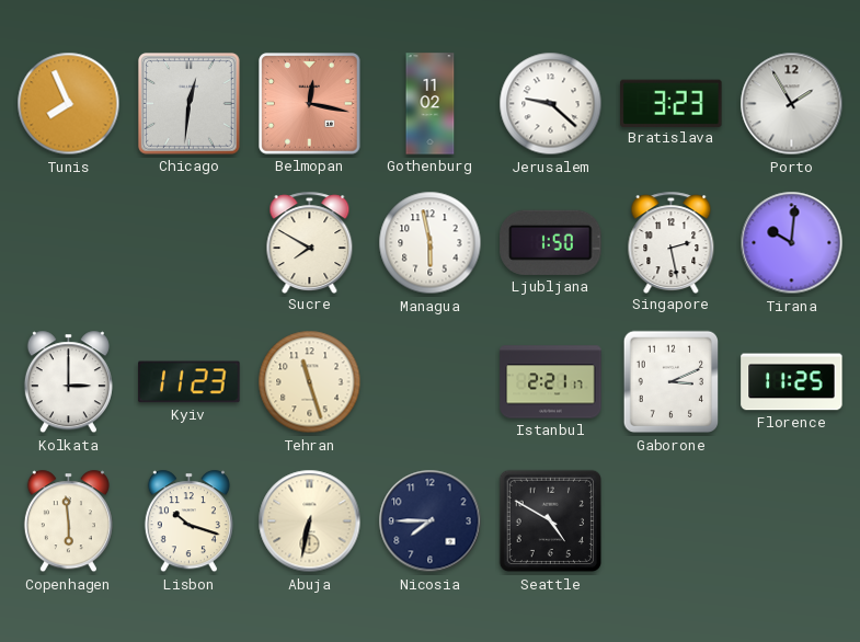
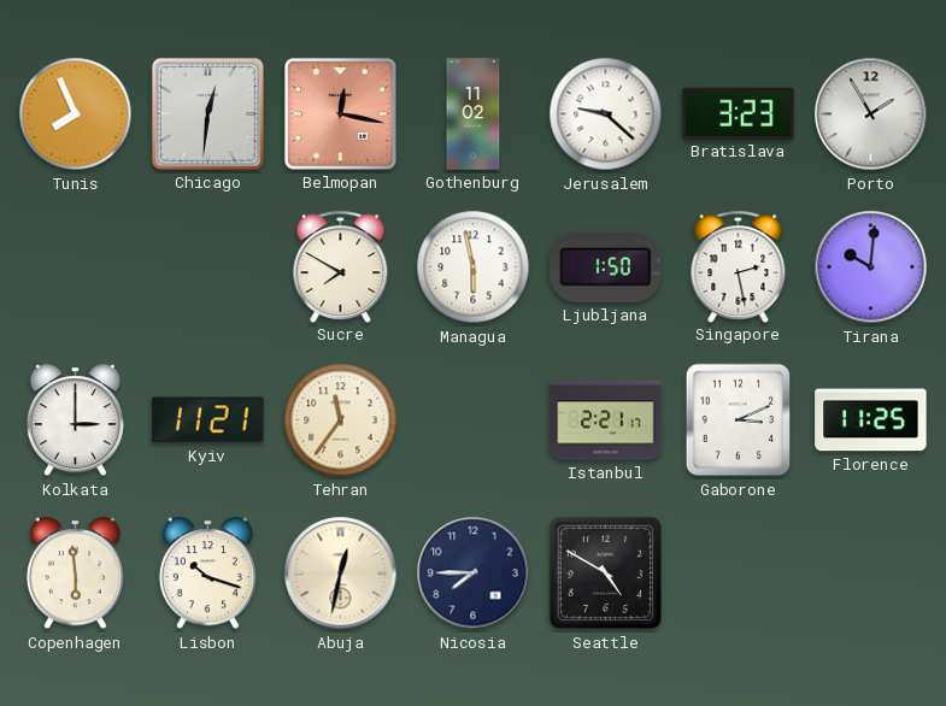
Kyiv: 11:23 -> 11:21
Tehran: 11:27 -> 11:36
Abuja: 6:32 -> 12:32
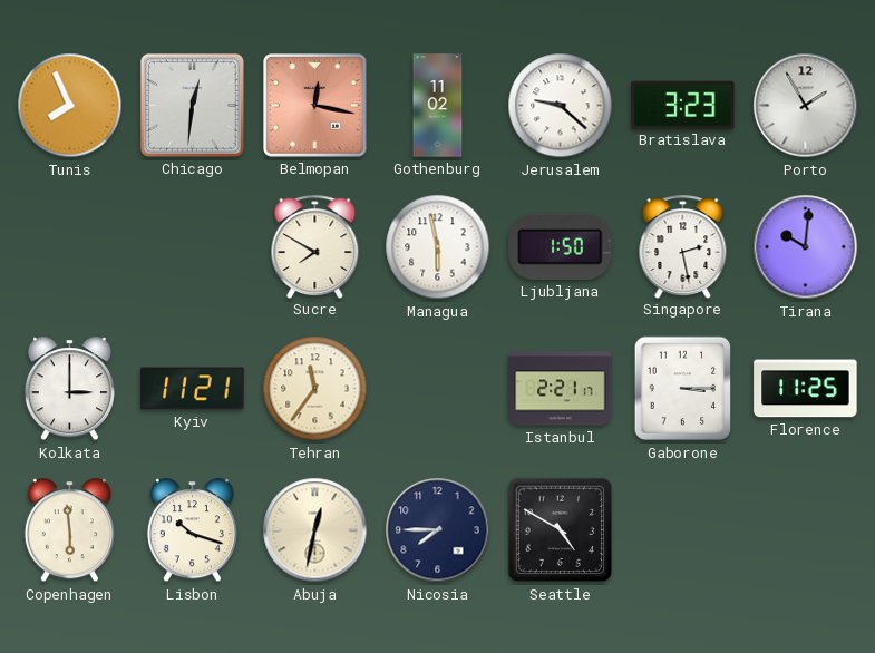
Gaborone: 3:11 -> 3:15
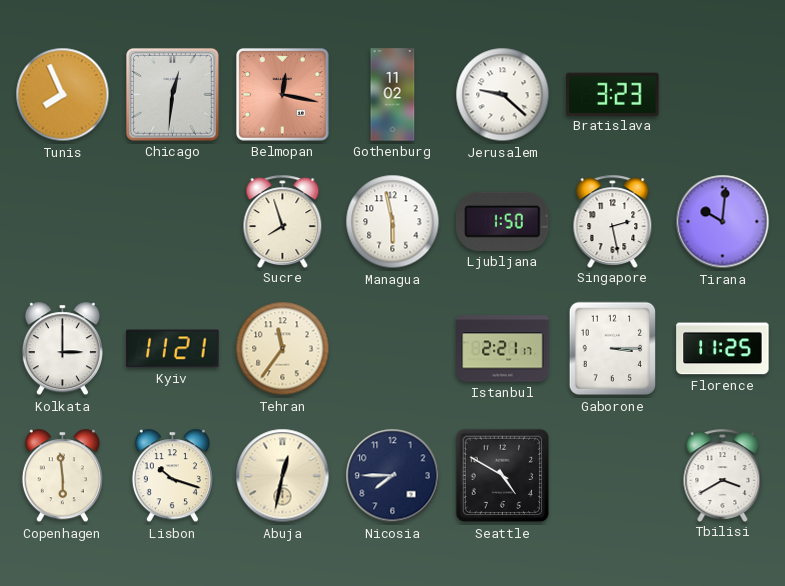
Porto: 1:55 -> none
Sucre: 7:50 -> 7:57
Tbilisi: none -> 3:40
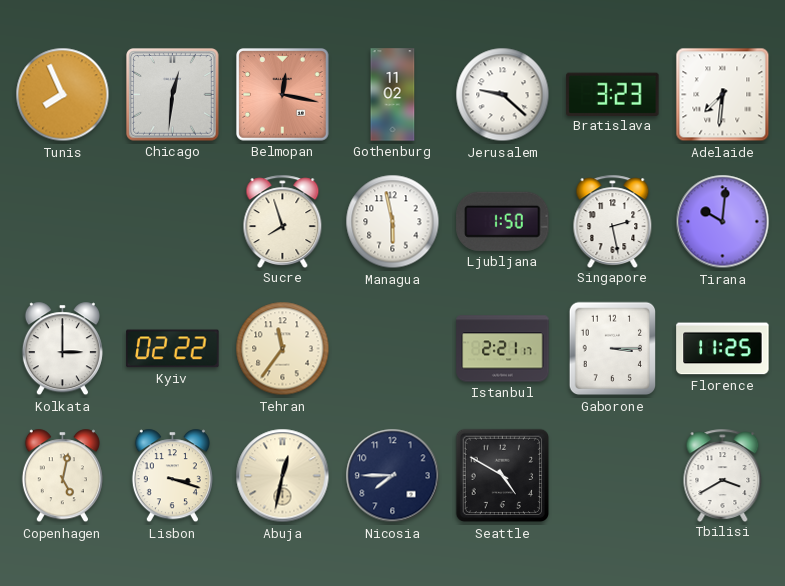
Adelaide: none -> 7:31
Kyiv: 11:21 -> 02:22
Copenhagen: 5:59 -> 5:02
Lisbon: 10:18 -> 3:18
